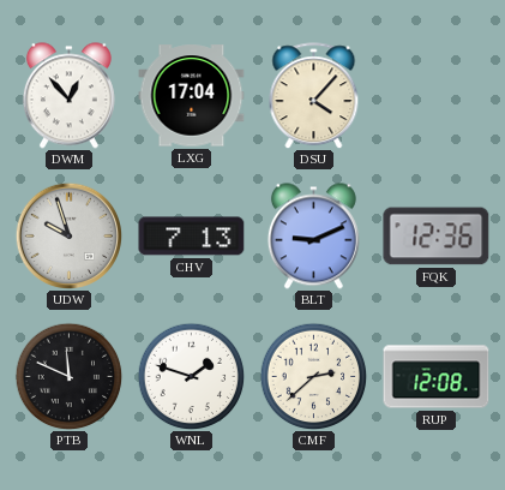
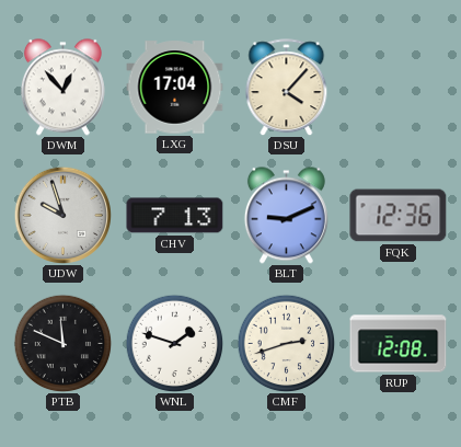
CMF: 2:38 -> 2:42
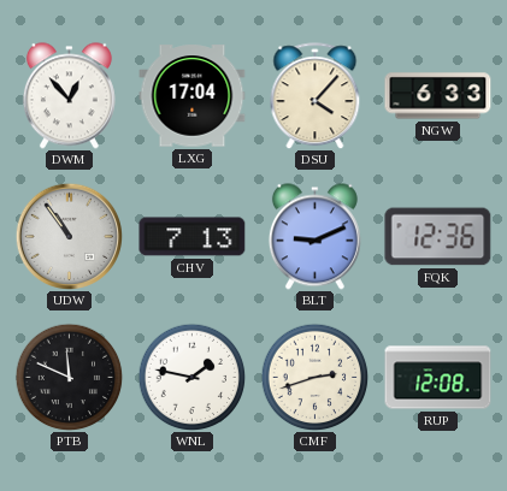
NGW: none -> 6:33
UDW: 9:57 -> 10:54
WNL: 1:48 -> 1:47
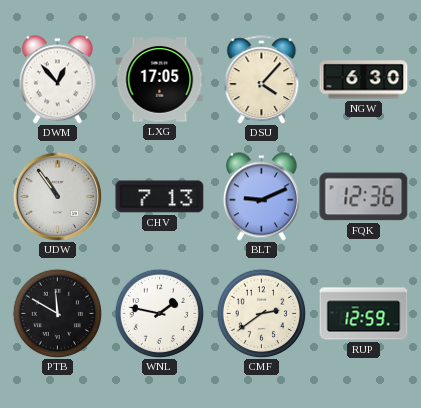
LXG: 17:04 -> 17:05
NGW: 6:33 -> 6:30
PTB: 11:49 -> 11:50
CMF: 2:42 -> 2:39
RUP: 12:08 -> 12:59
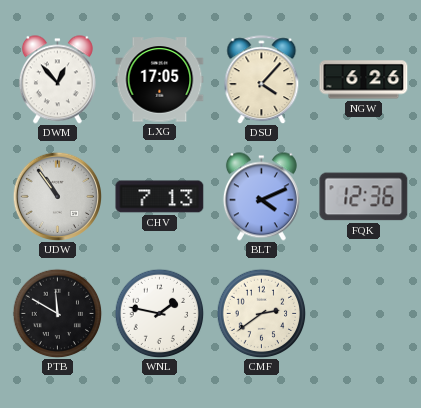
NGW: 6:30 -> 6:26
BLT: 9:11 -> 4:11
RUP: 12:59 -> none
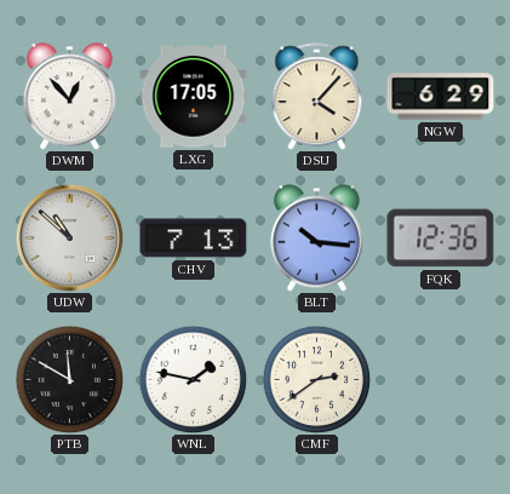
NGW: 6:26 -> 6:29
UDW: 10:54 -> 10:52
BLT: 4:11 -> 10:16
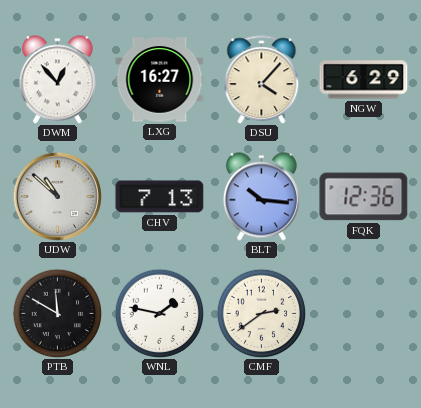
LXG: 17:05 -> 16:27
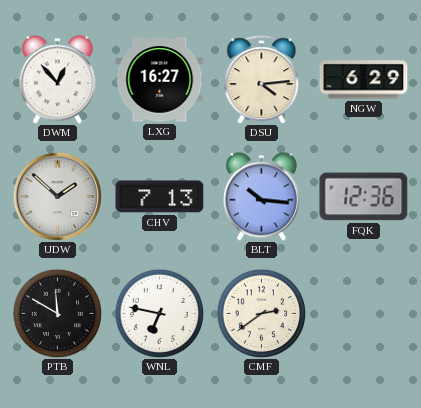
DSU: 4:07 -> 4:14
UDW: 10:52 -> 1:52
WNL: 1:47 -> 6:47
